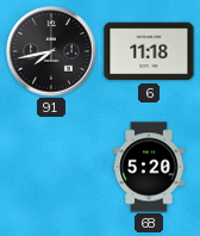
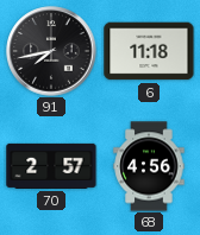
70: none -> 2:57
68: 5:20 -> 4:56
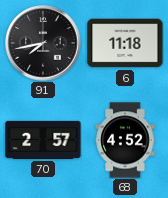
68: 4:56 -> 4:52
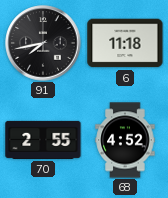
70: 2:57 -> 2:55
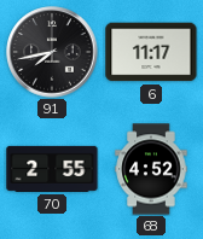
6: 11:18 -> 11:17
